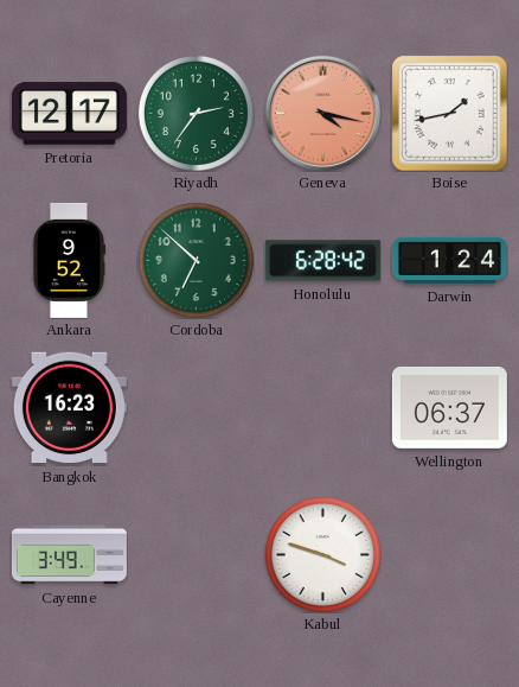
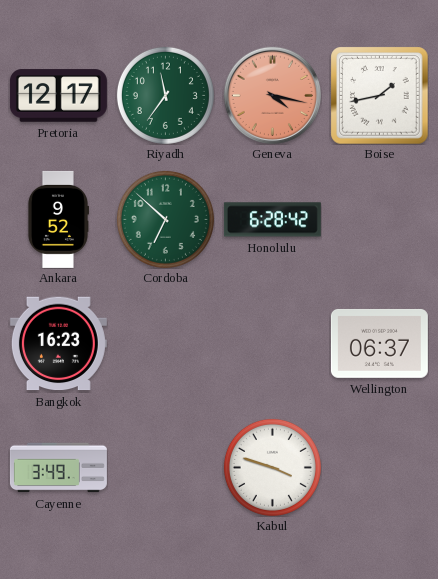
Riyadh: 2:36 -> 11:36
Darwin: 1:24 -> none
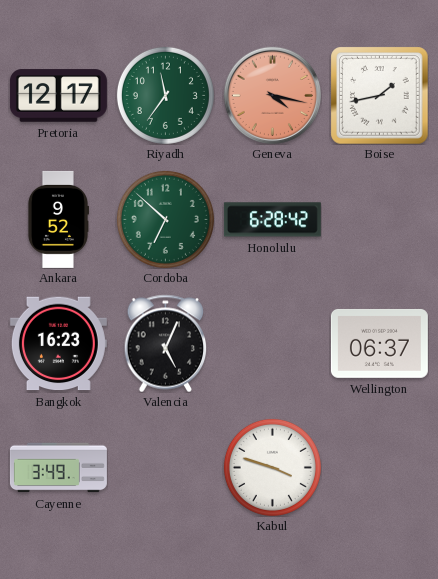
Valencia: none -> 5:04
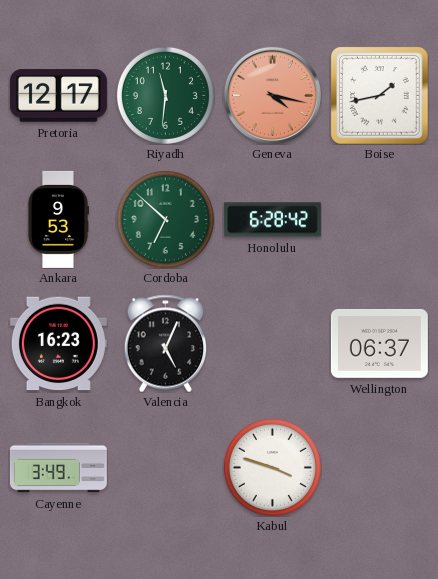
Riyadh: 11:36 -> 11:31
Ankara: 9:52 -> 9:53
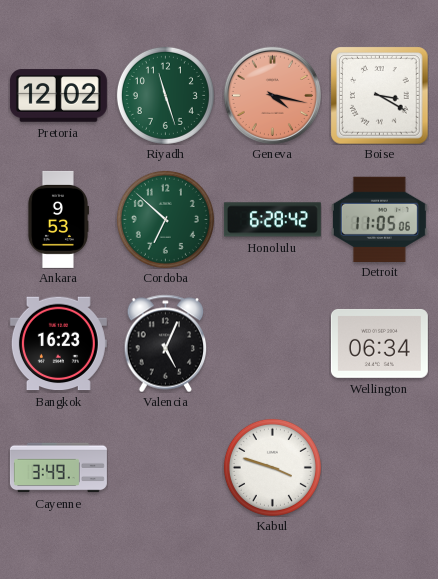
Pretoria: 12:17 -> 12:02
Riyadh: 11:31 -> 11:27
Boise: 1:43 -> 3:20
Detroit: none -> 11:05
Wellington: 06:37 -> 06:34
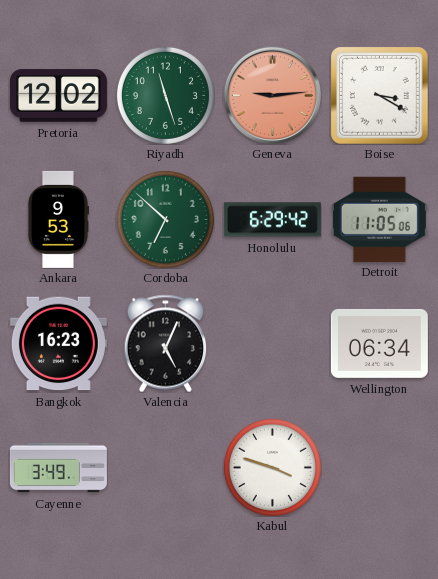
Geneva: 4:17 -> 9:14
Honolulu: 6:28 -> 6:29
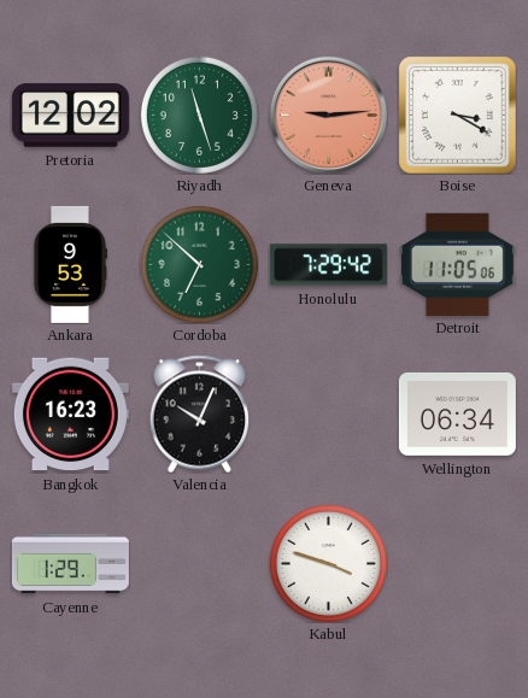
Honolulu: 6:29 -> 7:29
Valencia: 5:04 -> 10:04
Cayenne: 3:49 -> 1:29
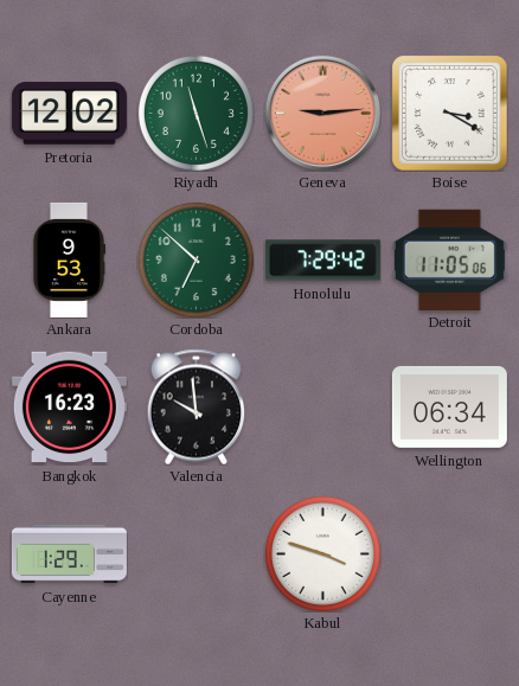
Valencia: 10:04 -> 9:59
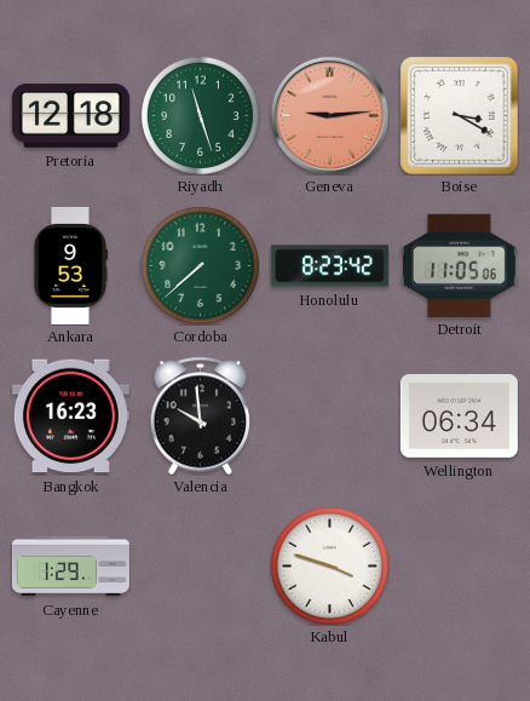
Pretoria: 12:02 -> 12:18
Cordoba: 6:52 -> 7:38
Honolulu: 7:29 -> 8:23
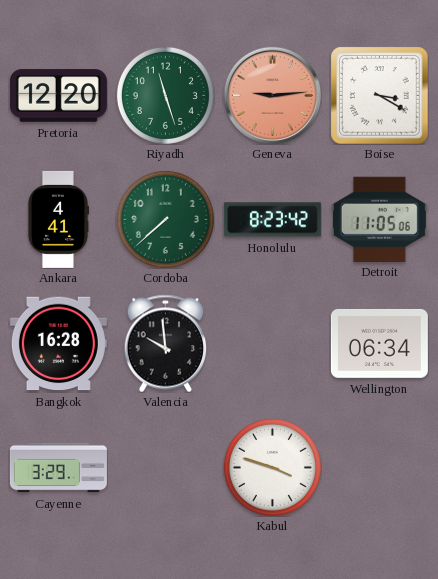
Pretoria: 12:18 -> 12:20
Ankara: 9:53 -> 4:41
Bangkok: 16:23 -> 16:28
Cayenne: 1:29 -> 3:29
